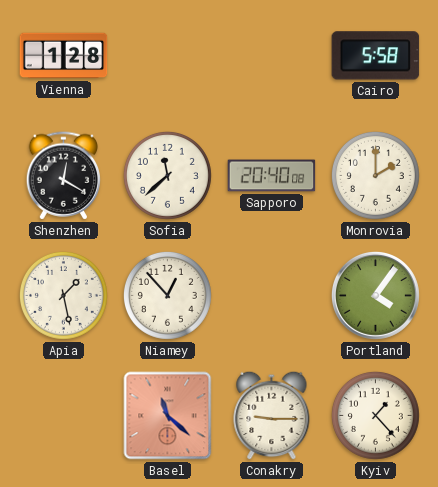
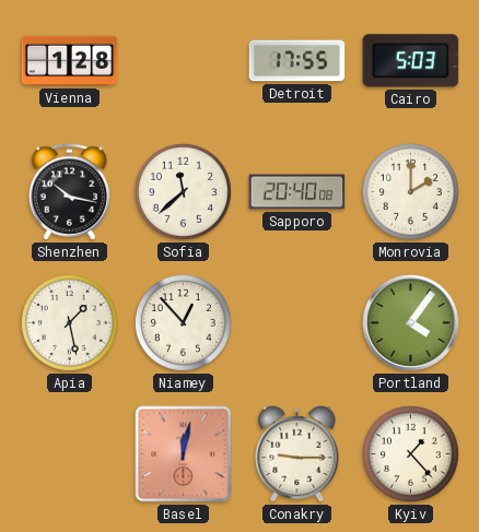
Detroit: none -> 17:55
Cairo: 5:58 -> 5:03
Shenzhen: 12:20 -> 10:17
Basel: 11:22 -> 12:02
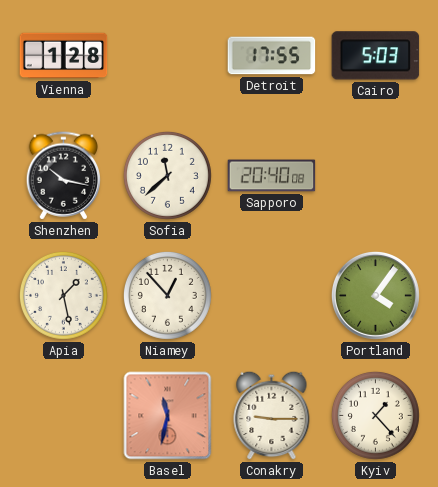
Monrovia: 2:00 -> none
Basel: 12:02 -> 11:32
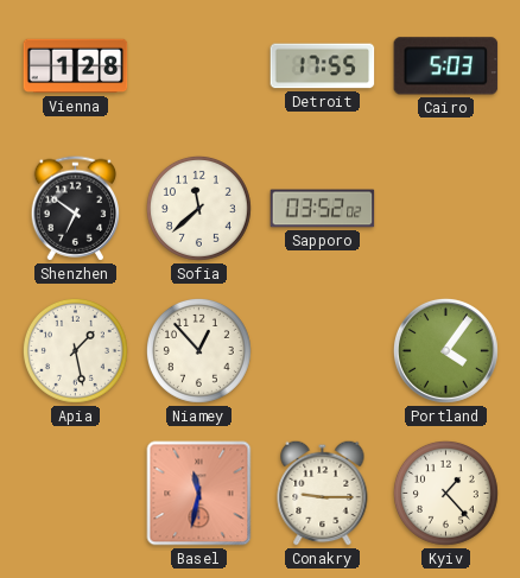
Shenzhen: 10:17 -> 6:51
Sapporo: 20:40 -> 03:52
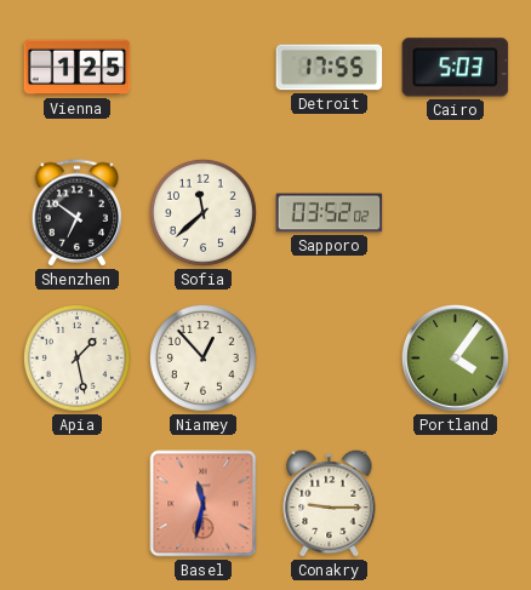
Vienna: 1:28 -> 1:25
Kyiv: 1:23 -> none
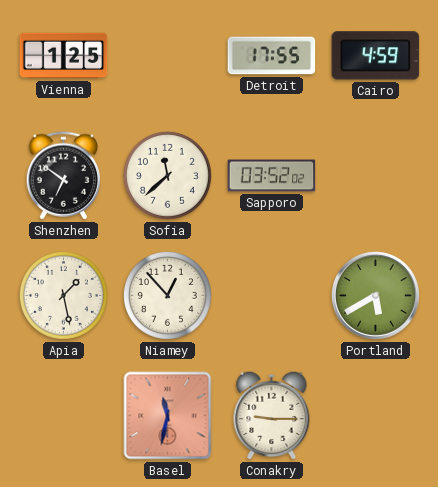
Cairo: 5:03 -> 4:59
Portland: 4:06 -> 5:40
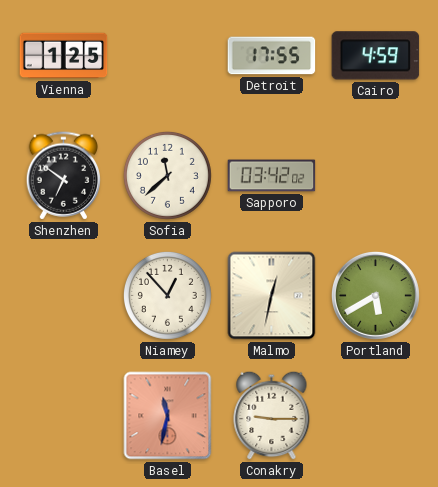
Sapporo: 03:52 -> 03:42
Apia: 1:28 -> none
Malmo: none -> 12:32
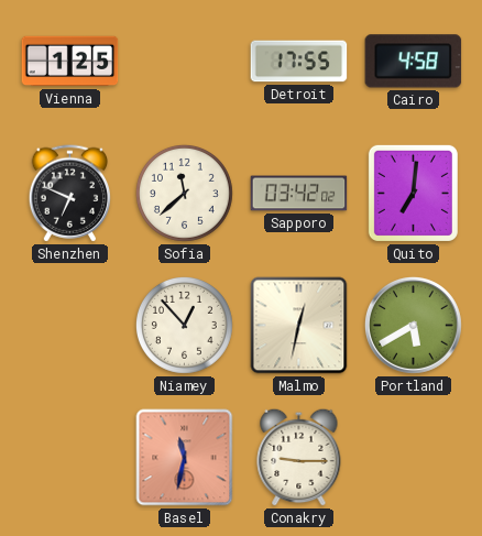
Cairo: 4:59 -> 4:58
Shenzhen: 6:51 -> 6:49
Quito: none -> 7:01
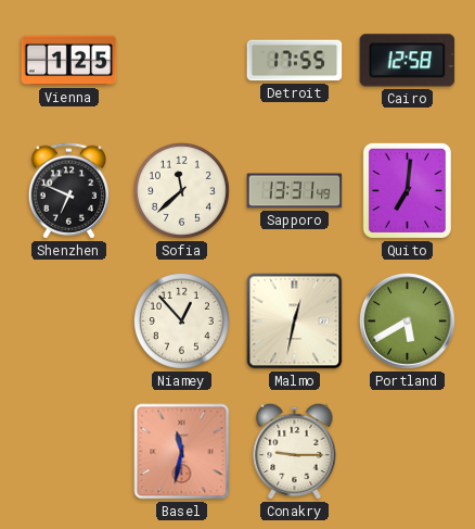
Cairo: 4:58 -> 12:58
Sapporo: 03:42 -> 13:31
